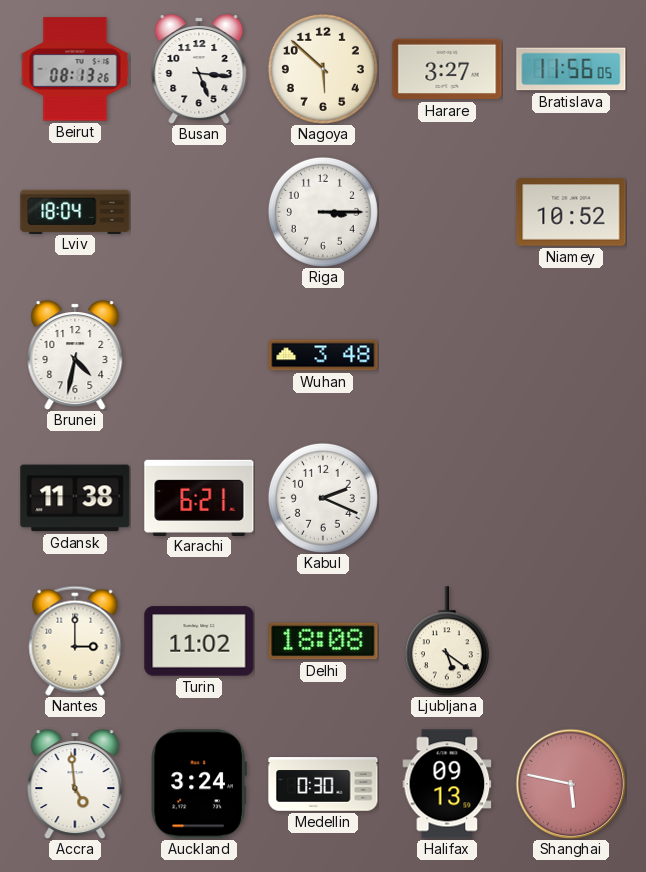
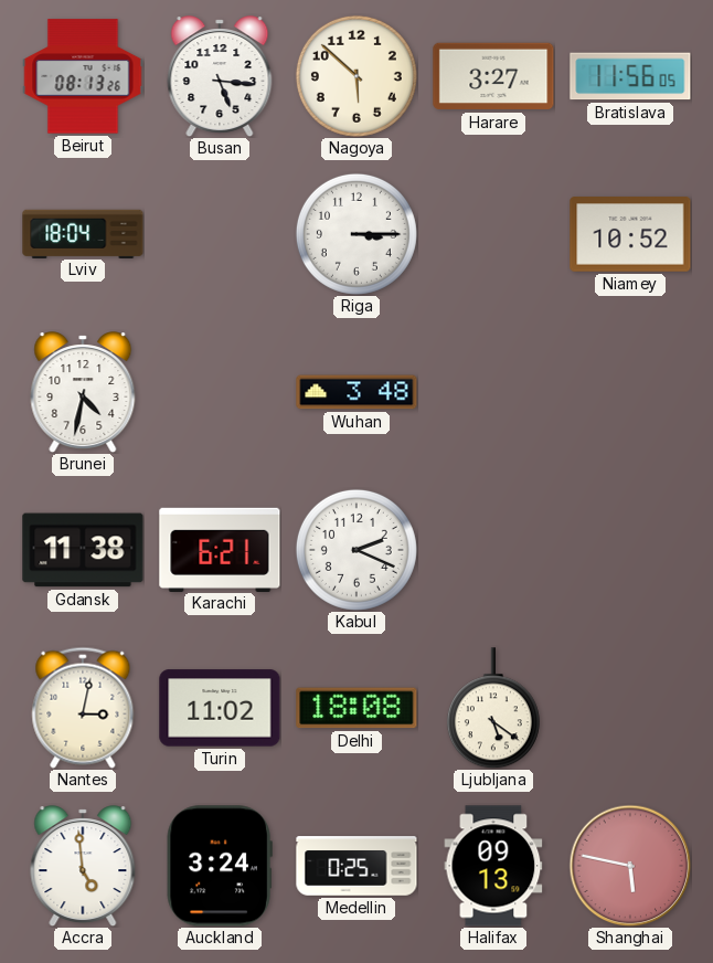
Nantes: 3:00 -> 3:02
Medellin: 0:30 -> 0:25
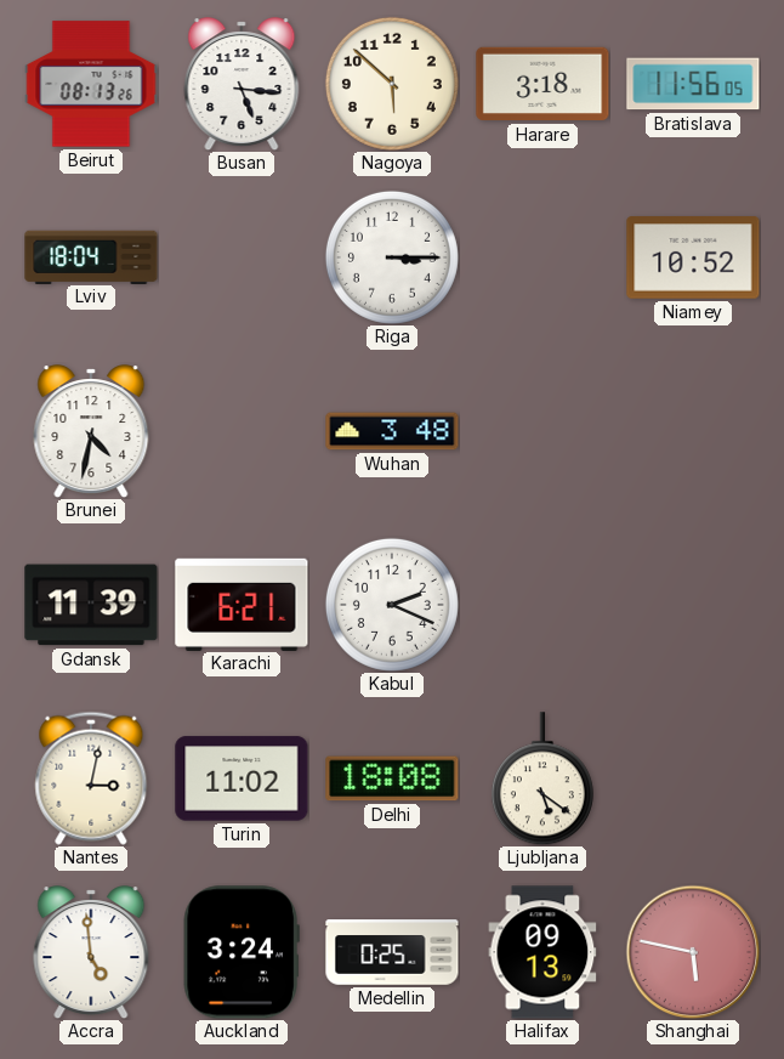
Harare: 3:27 -> 3:18
Gdansk: 11:38 -> 11:39
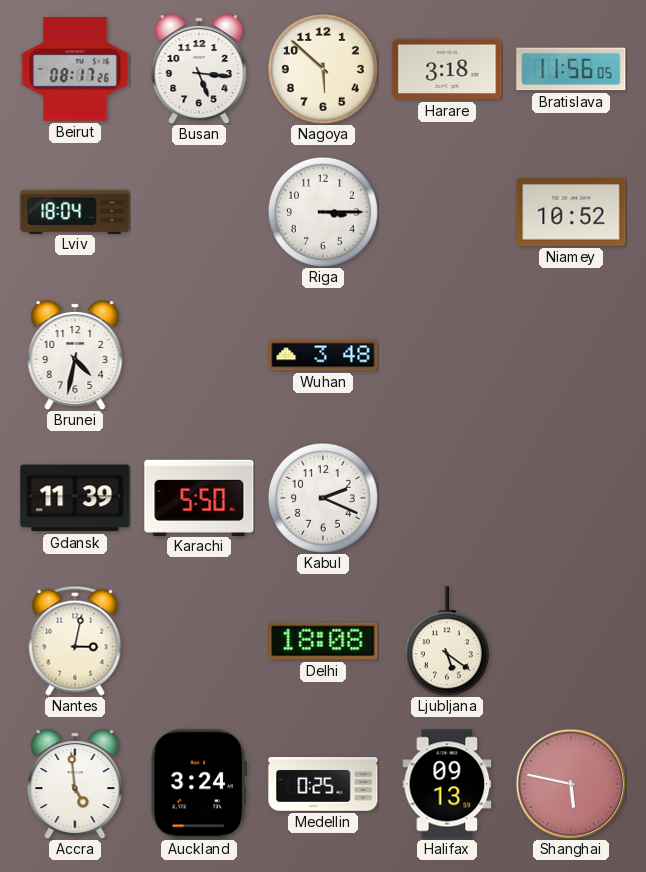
Beirut: 08:13 -> 08:17
Karachi: 6:21 -> 5:50
Turin: 11:02 -> none
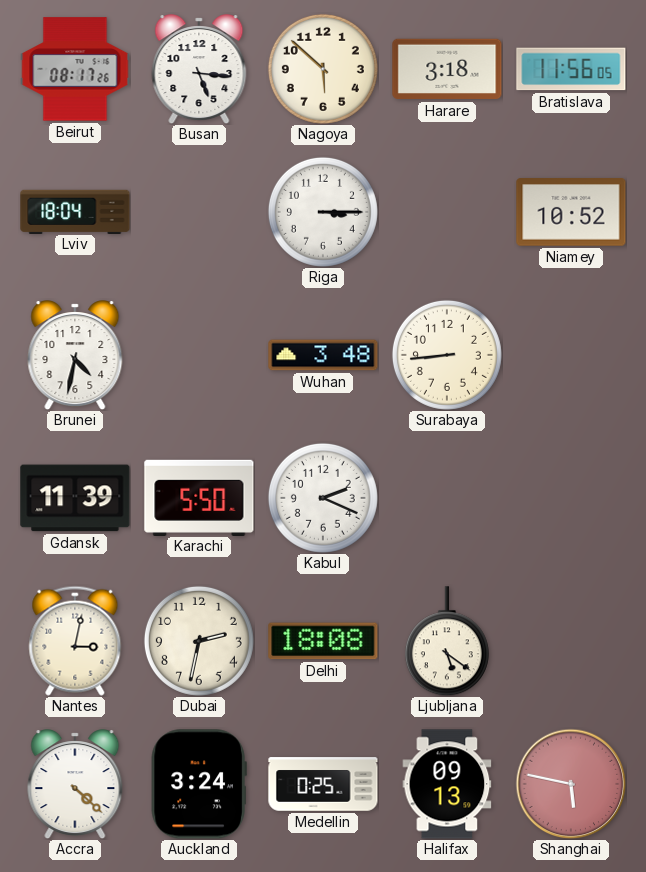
Surabaya: none -> 8:44
Dubai: none -> 2:32
Accra: 4:59 -> 4:22
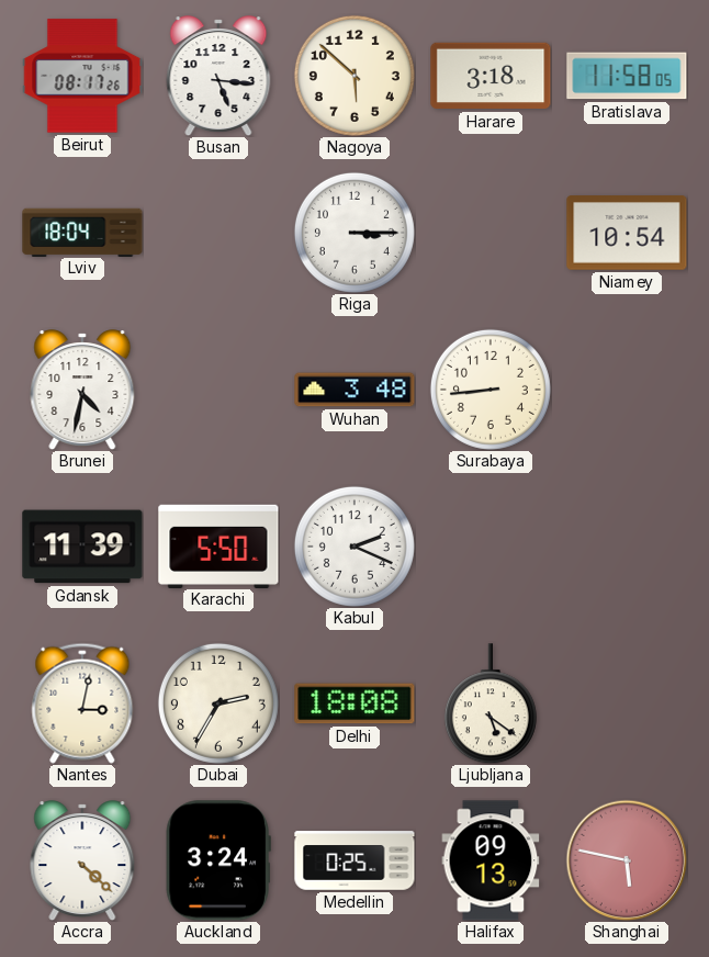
Bratislava: 11:56 -> 11:58
Niamey: 10:52 -> 10:54
Dubai: 2:32 -> 2:35
